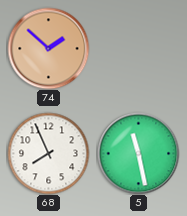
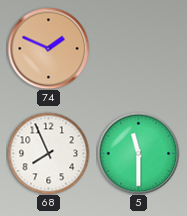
74: 1:52 -> 1:49
5: 11:28 -> 11:30
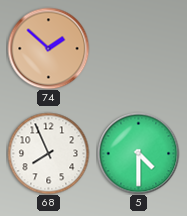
74: 1:49 -> 1:52
5: 11:30 -> 4:30
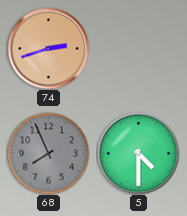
74: 1:52 -> 2:42
68 dial: white -> grey
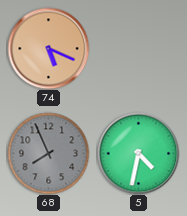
74: 2:42 -> 5:19
5: 4:30 -> 4:32
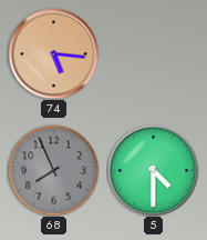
74: 5:19 -> 5:16
5: 4:32 -> 4:30
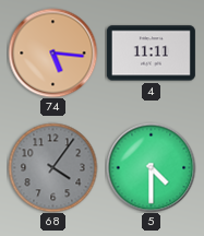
4: none -> 11:11
68: 7:56 -> 4:06
